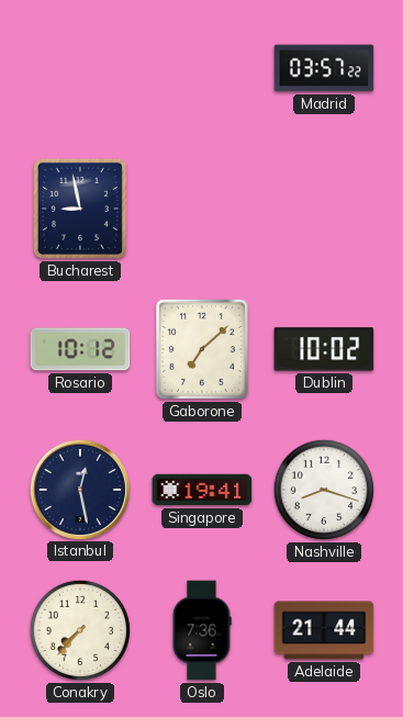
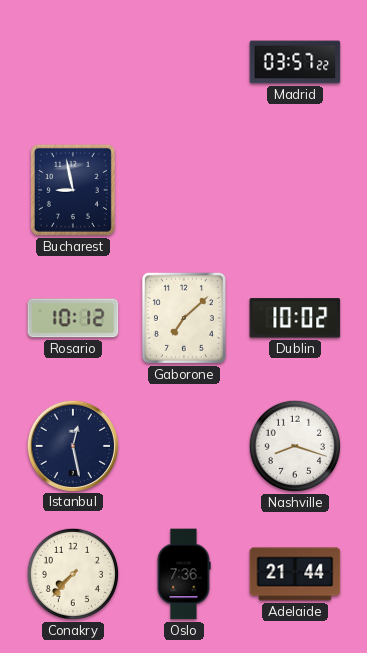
Singapore: 19:41 -> none
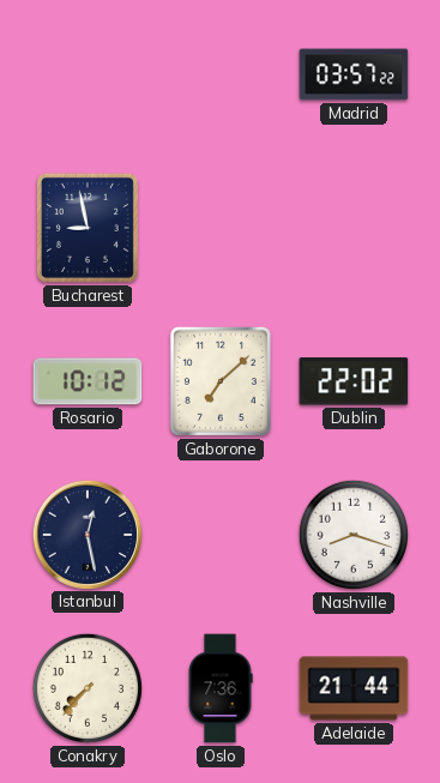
Dublin: 10:02 -> 22:02
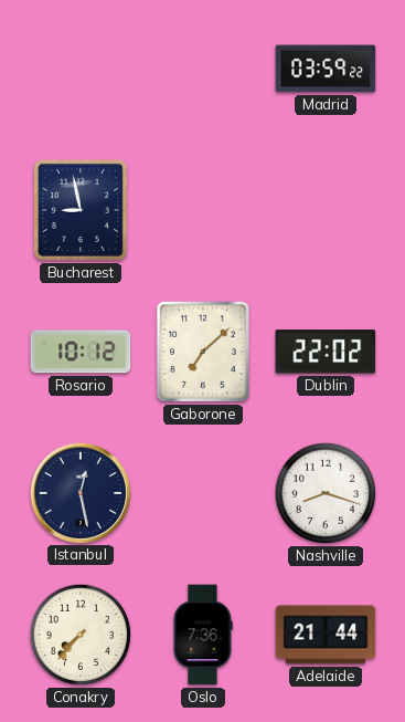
Madrid: 03:57 -> 03:59
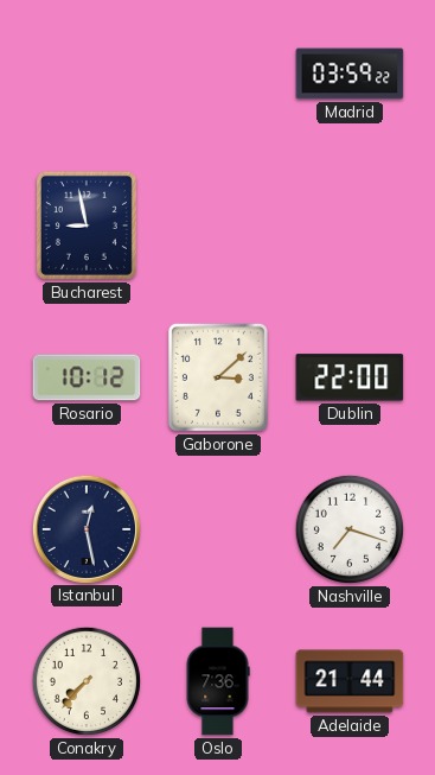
Gaborone: 7:08 -> 3:08
Dublin: 22:02 -> 22:00
Nashville: 8:18 -> 7:18
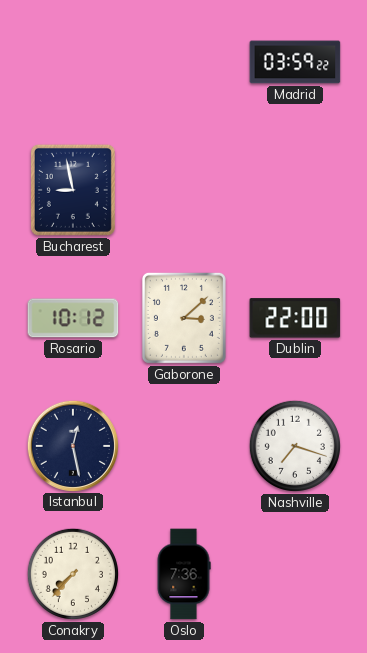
Adelaide: 21:44 -> none
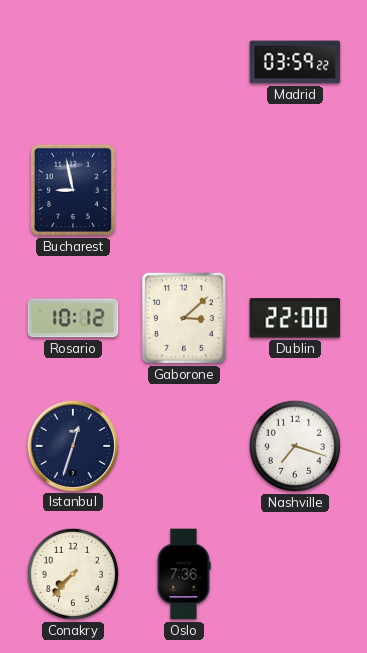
Istanbul: 12:28 -> 12:33
